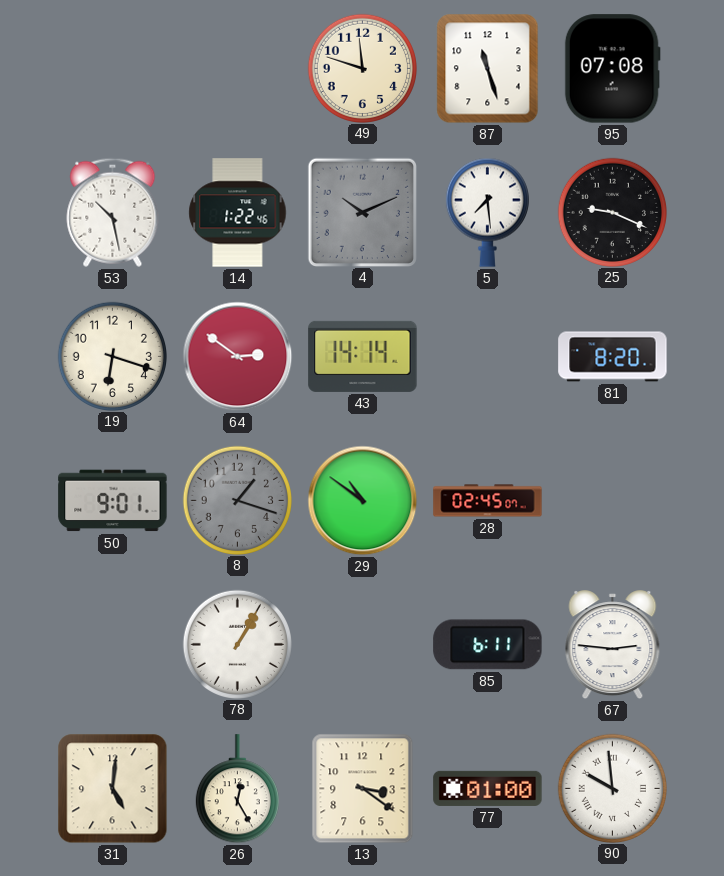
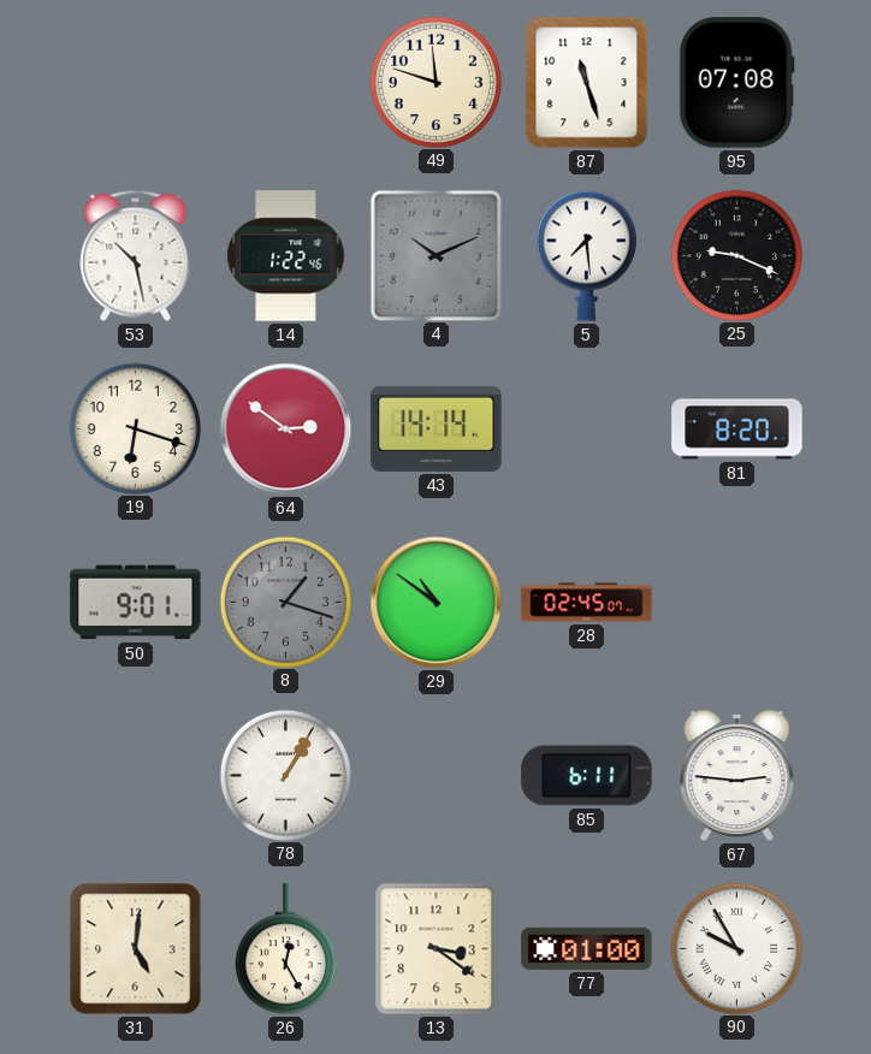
90: 9:59 -> 9:55
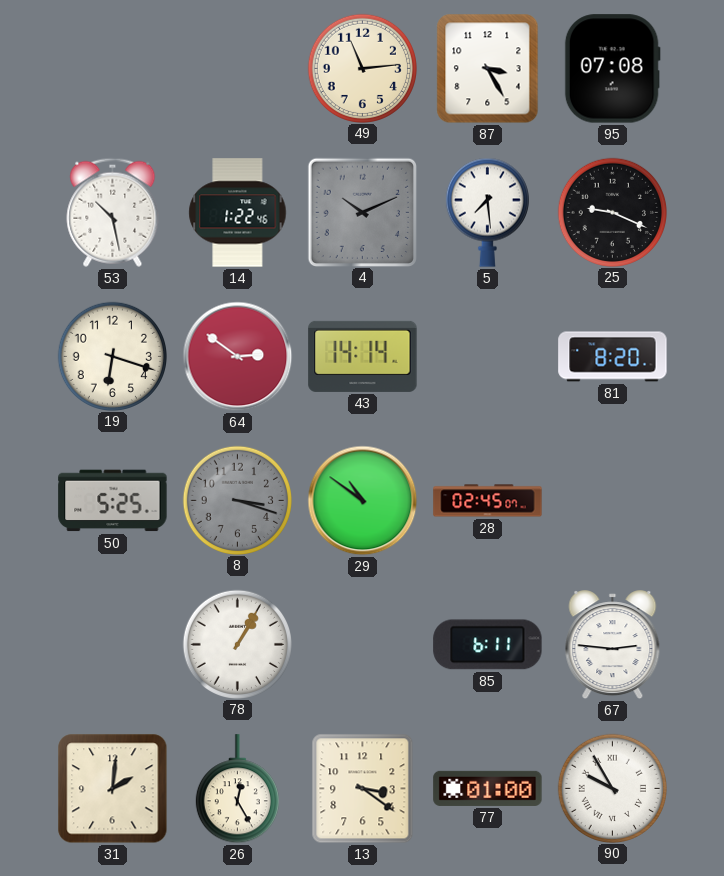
49: 11:48 -> 11:14
87: 11:27 -> 3:25
50: 9:01 -> 5:25
8: 1:18 -> 3:18
31: 5:01 -> 2:01
